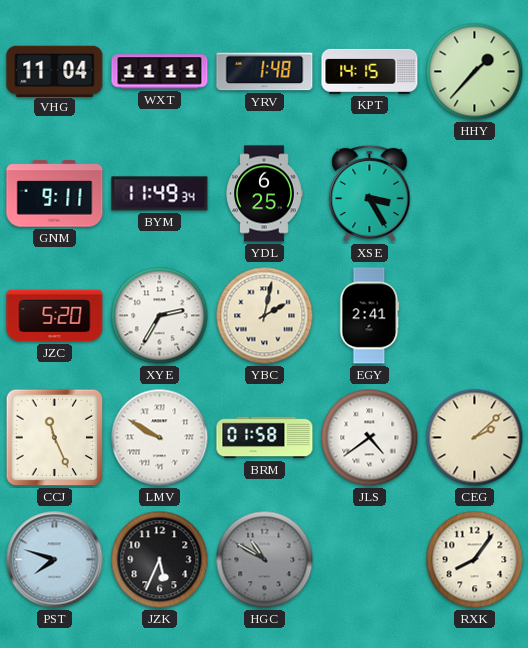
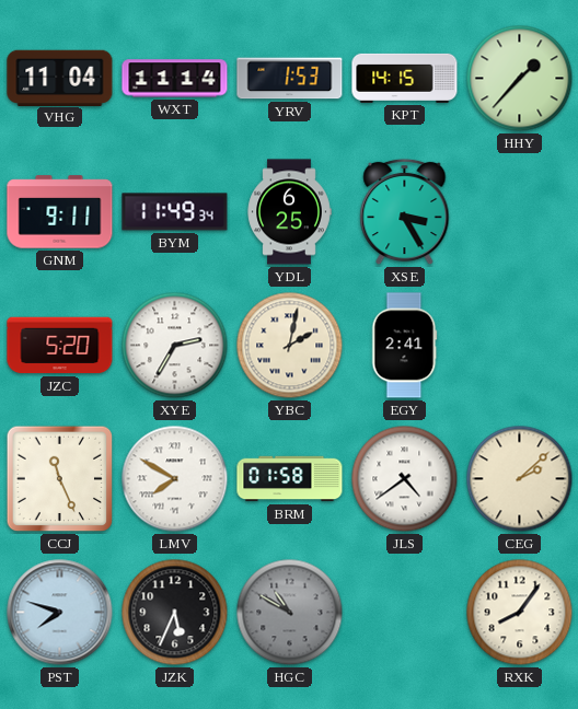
WXT: 11:11 -> 11:14
YRV: 1:48 -> 1:53
LMV: 9:50 -> 7:50
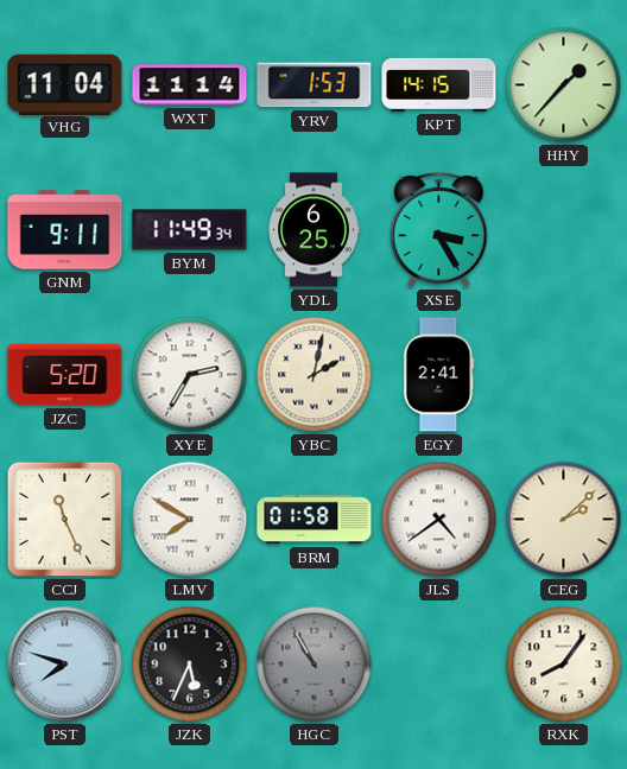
HGC: 10:50 -> 10:55
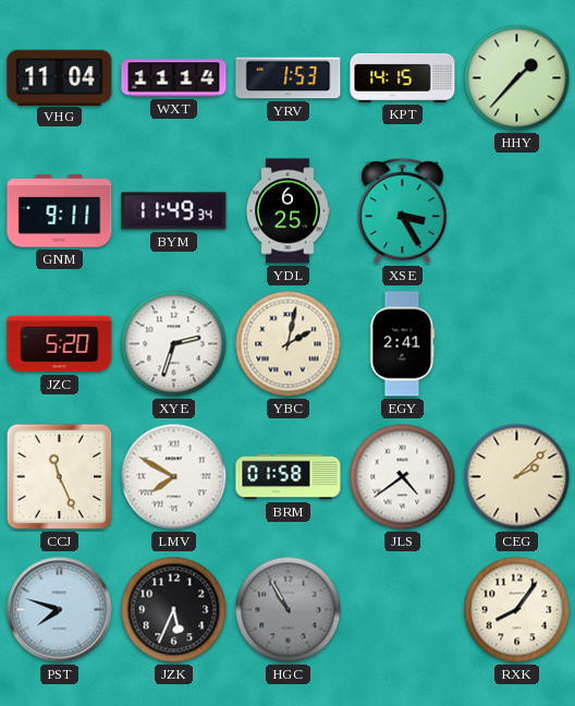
XYE: 2:35 -> 2:33
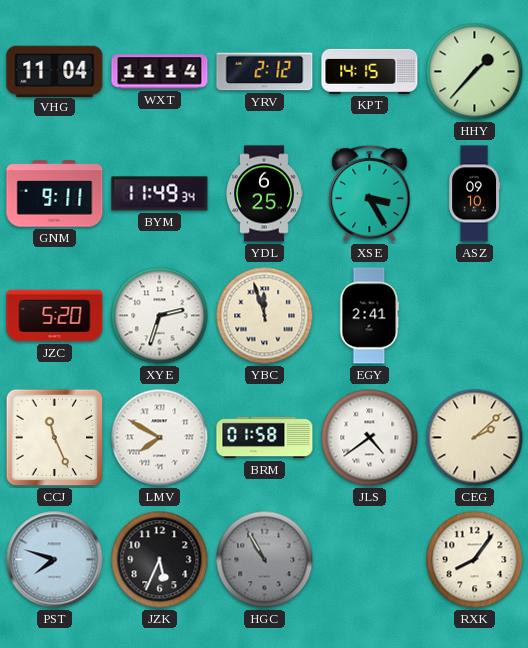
YRV: 1:53 -> 2:12
ASZ: none -> 09:10
YBC: 2:02 -> 11:57
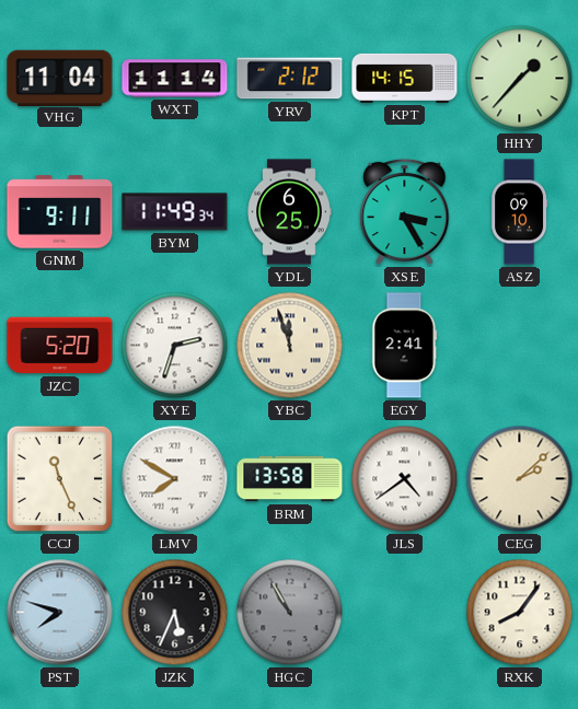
BRM: 01:58 -> 13:58
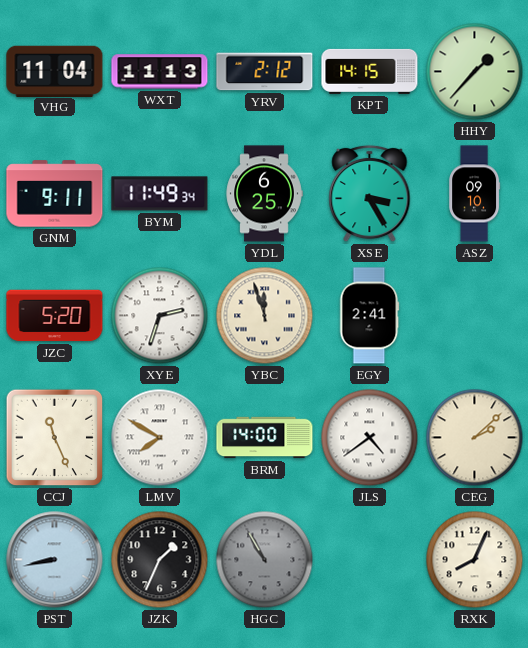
WXT: 11:14 -> 11:13
BRM: 13:58 -> 14:00
PST: 7:48 -> 8:43
JZK: 5:34 -> 1:34
RXK: 8:06 -> 8:04
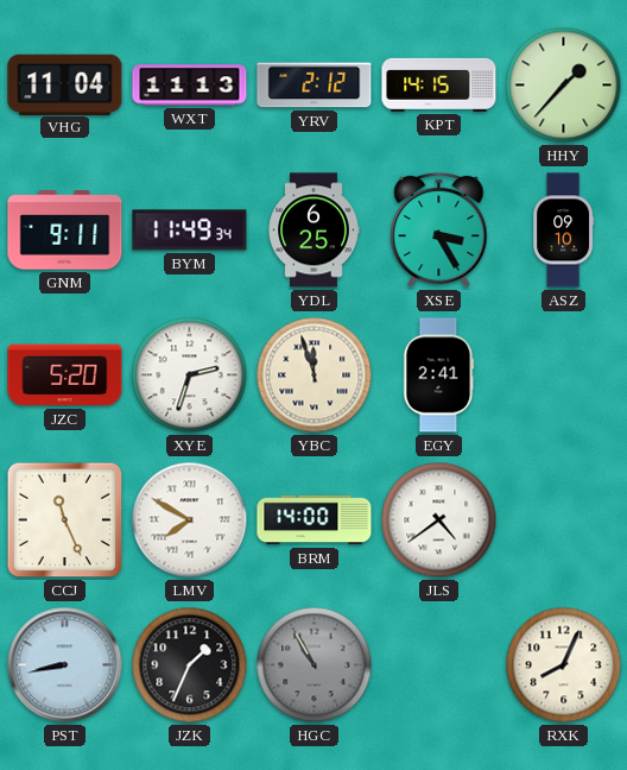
CEG: 2:08 -> none
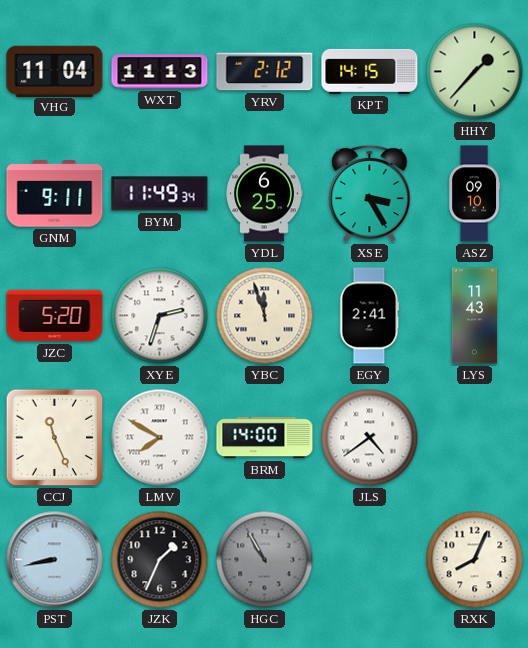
LYS: none -> 11:43
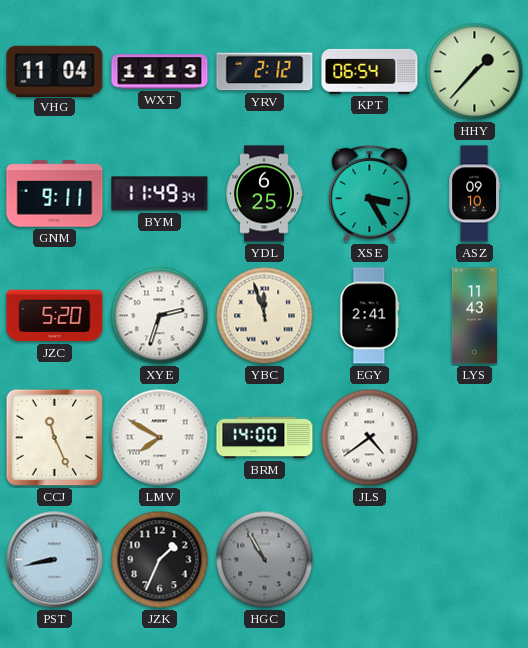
KPT: 14:15 -> 06:54
RXK: 8:04 -> none
